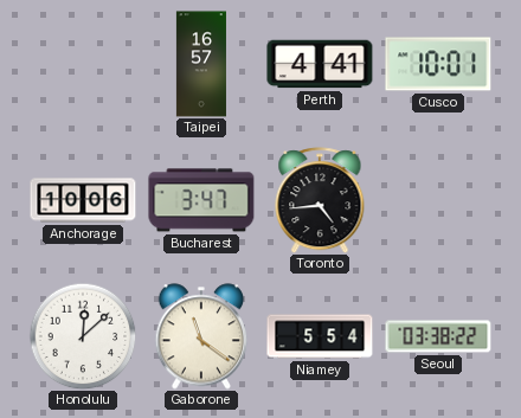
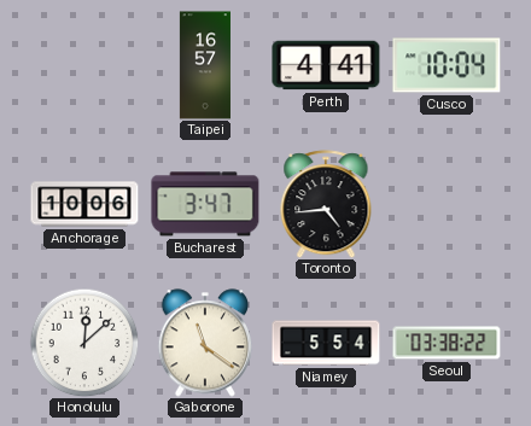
Cusco: 10:01 -> 10:04
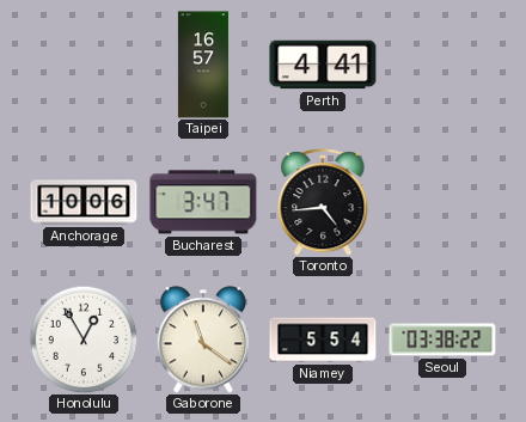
Cusco: 10:04 -> none
Honolulu: 12:08 -> 12:55
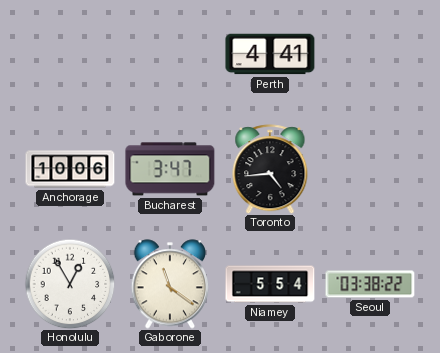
Taipei: 16:57 -> none
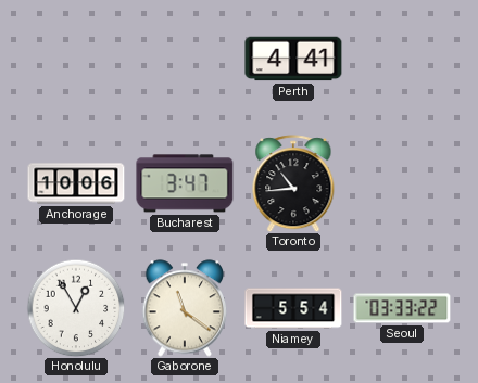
Toronto: 4:44 -> 10:44
Seoul: 03:38 -> 03:33
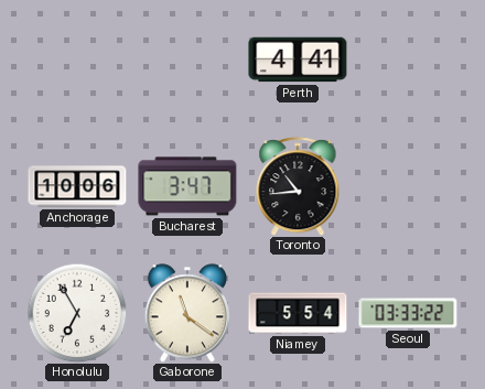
Honolulu: 12:55 -> 6:55
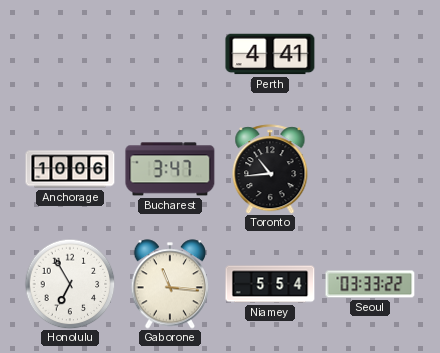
Gaborone: 11:21 -> 11:16
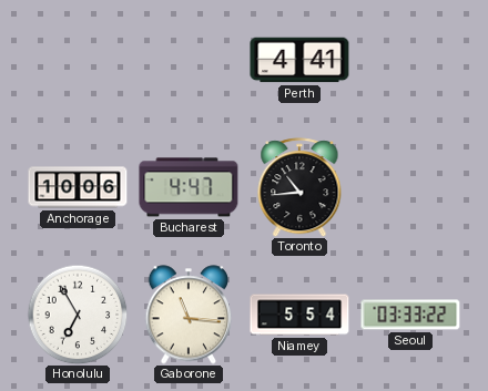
Bucharest: 3:47 -> 4:47
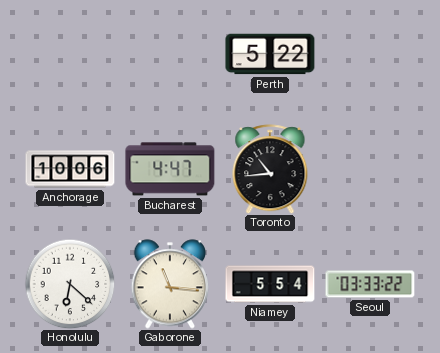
Perth: 4:41 -> 5:22
Honolulu: 6:55 -> 6:22
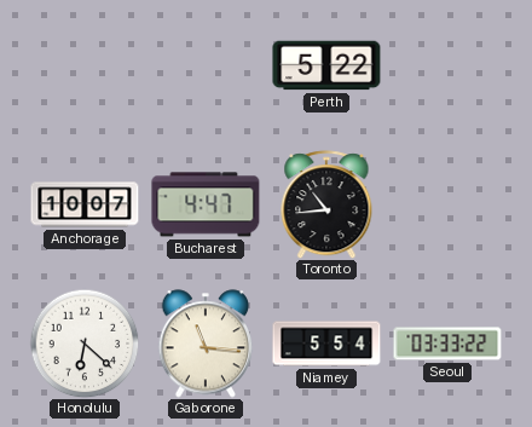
Anchorage: 10:06 -> 10:07
